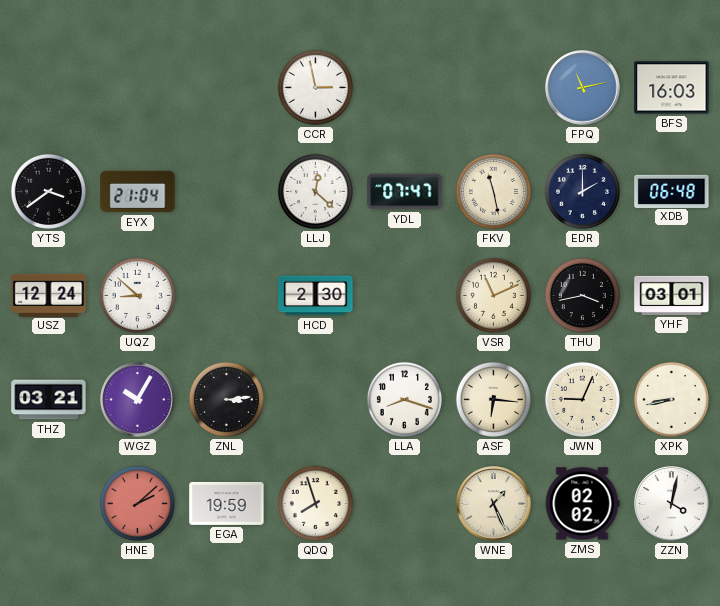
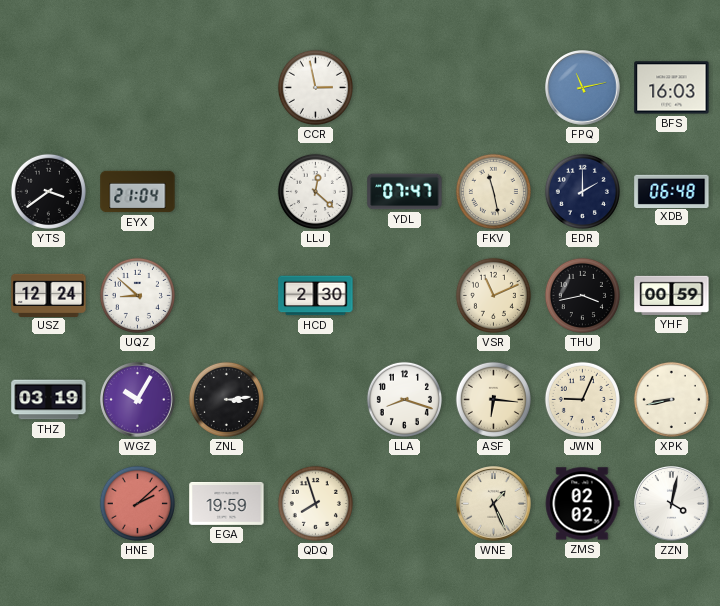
YHF: 03:01 -> 00:59
THZ: 03:21 -> 03:19
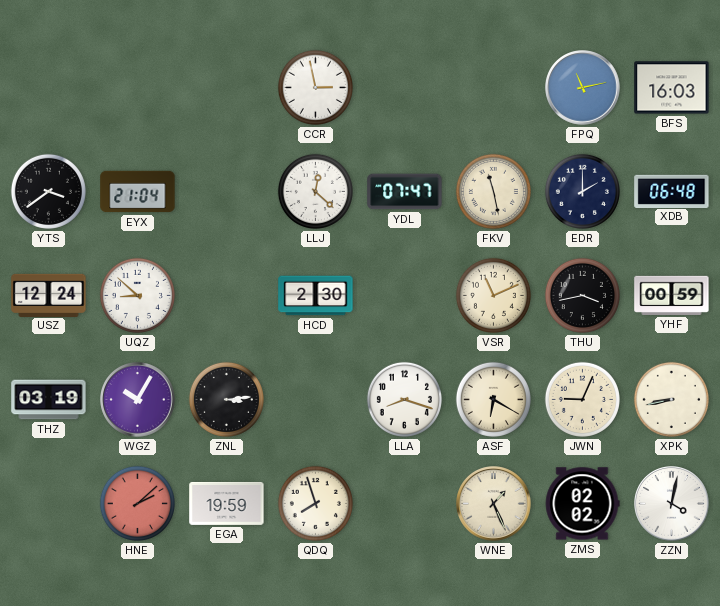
ASF: 6:16 -> 6:20
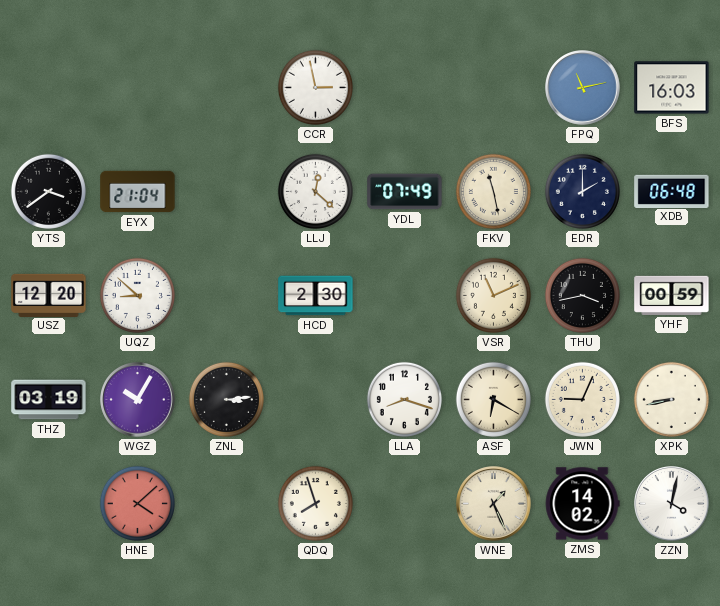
YDL: 07:47 -> 07:49
USZ: 12:24 -> 12:20
HNE: 2:08 -> 4:08
EGA: 19:59 -> none
ZMS: 02:02 -> 14:02
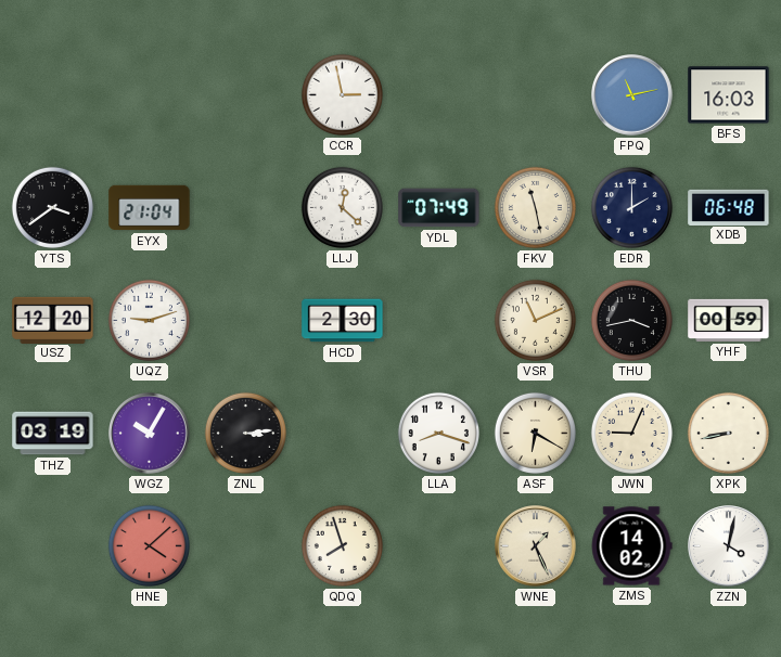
UQZ: 8:52 -> 9:12
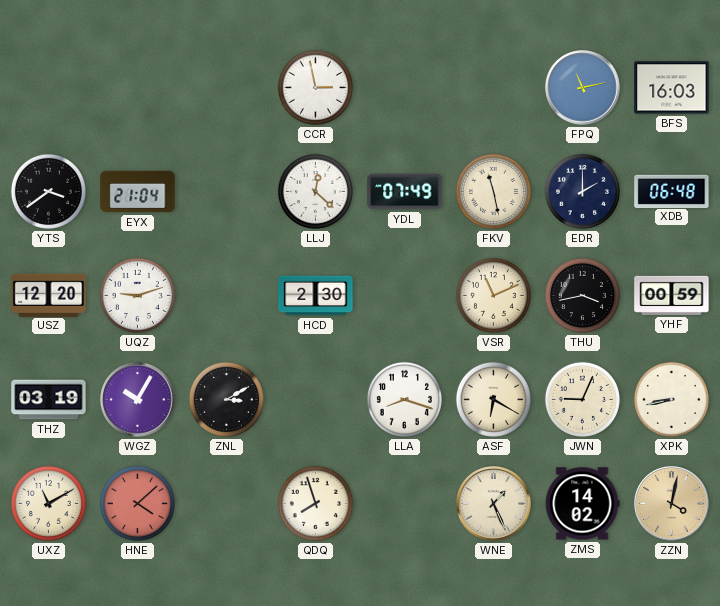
ZNL: 3:14 -> 3:10
UXZ: none -> 11:10
ZZN dial: white -> champagne
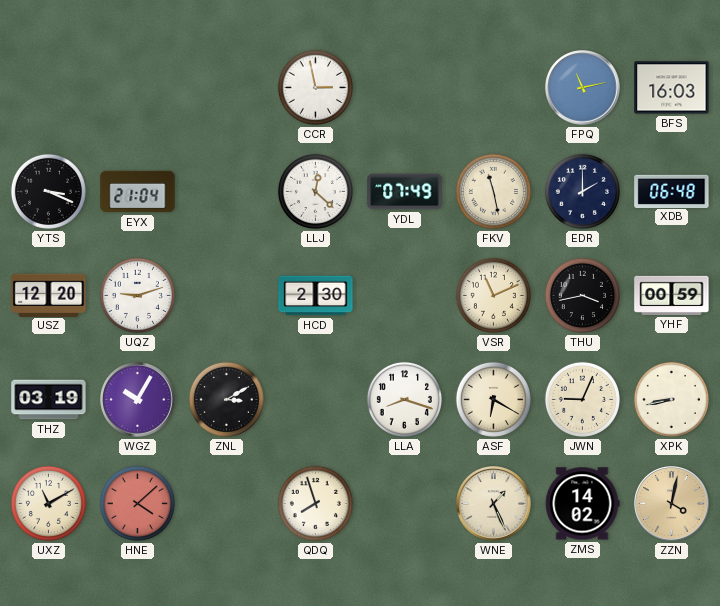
YTS: 3:39 -> 3:19
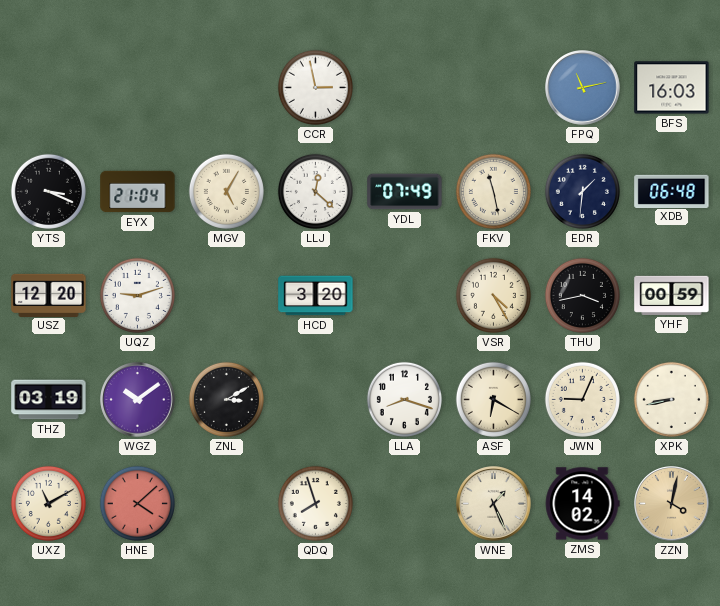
MGV: none -> 5:05
EDR: 2:00 -> 1:31
HCD: 2:30 -> 3:20
VSR: 11:11 -> 4:25
WGZ: 10:05 -> 10:09
